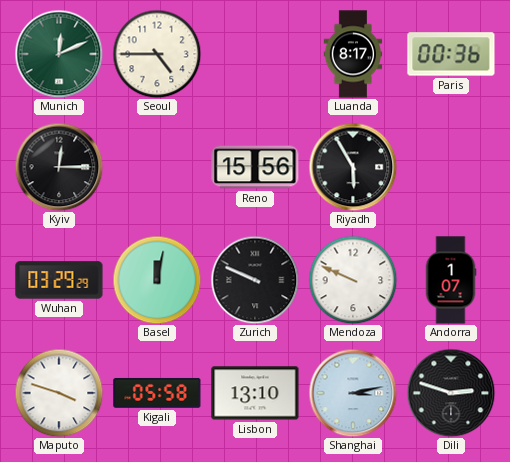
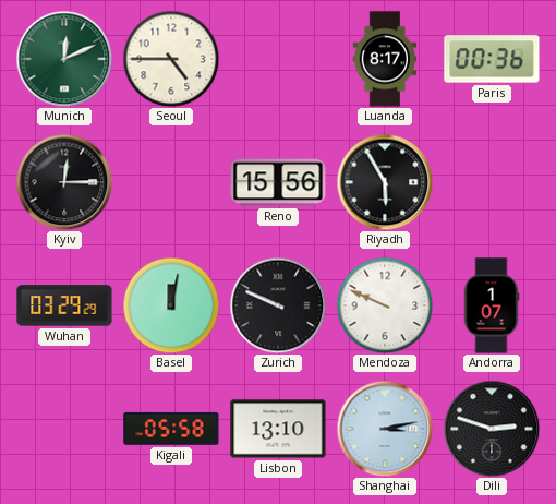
Maputo: 3:48 -> none
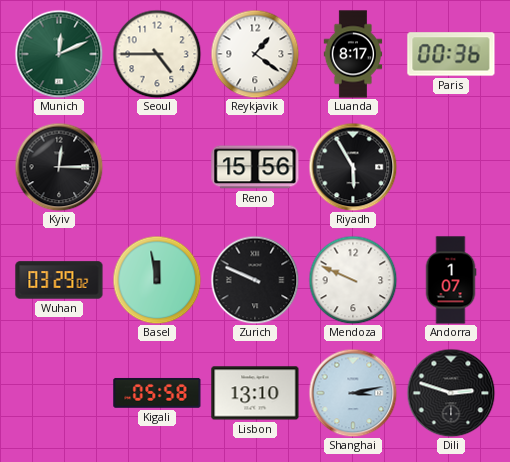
Reykjavik: none -> 1:21
Wuhan: 03:29:29 -> 03:29:02
Basel: 12:02 -> 11:58
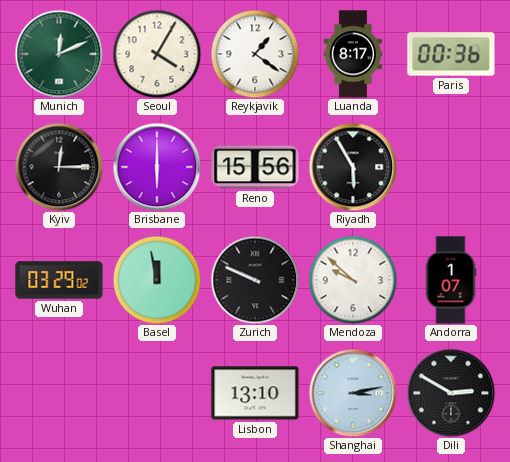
Seoul: 4:45 -> 4:05
Brisbane: none -> 6:00
Mendoza: 9:49 -> 9:52
Kigali: 05:58 -> none
Dili: 2:48 -> 2:50
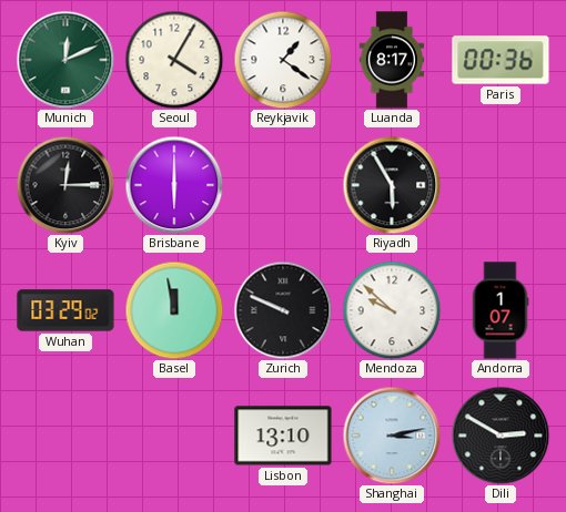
Reno: 15:56 -> none
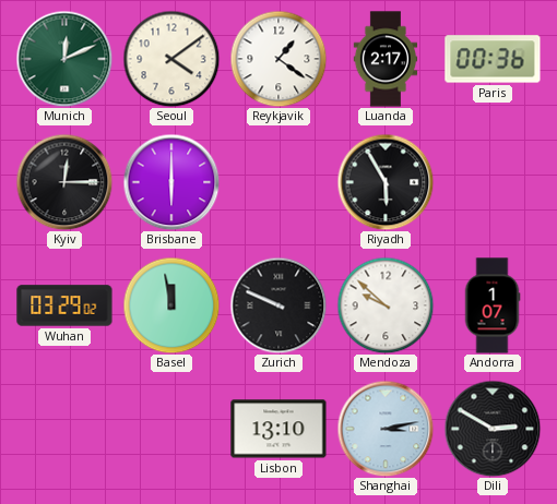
Seoul: 4:05 -> 4:09
Luanda: 8:17 -> 2:17
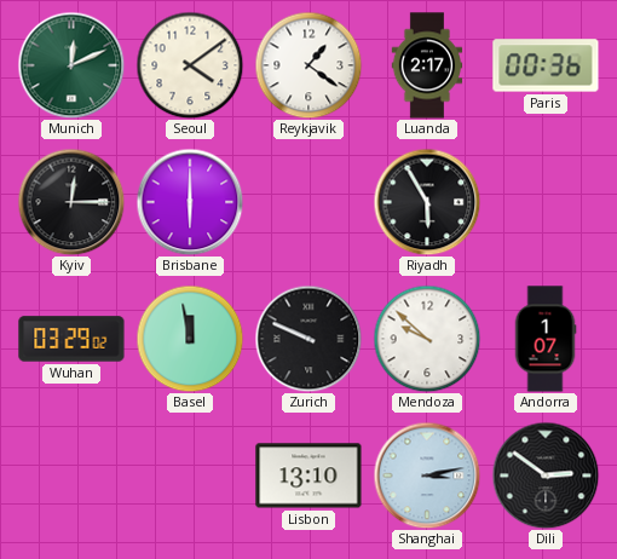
Dili: 2:50 -> 2:51
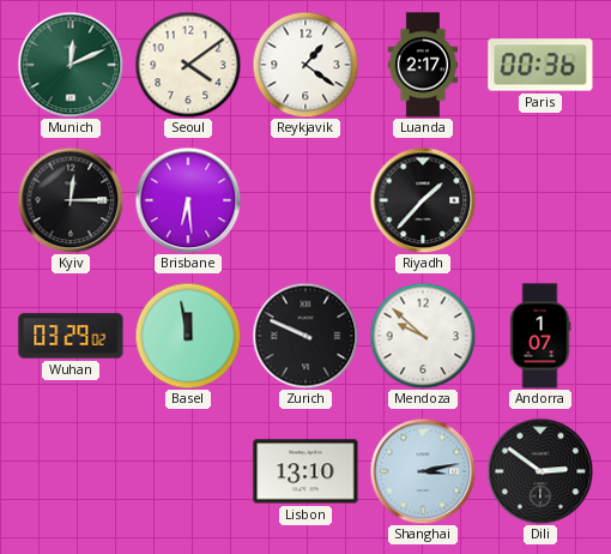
Brisbane: 6:00 -> 6:29
Riyadh: 5:55 -> 1:37
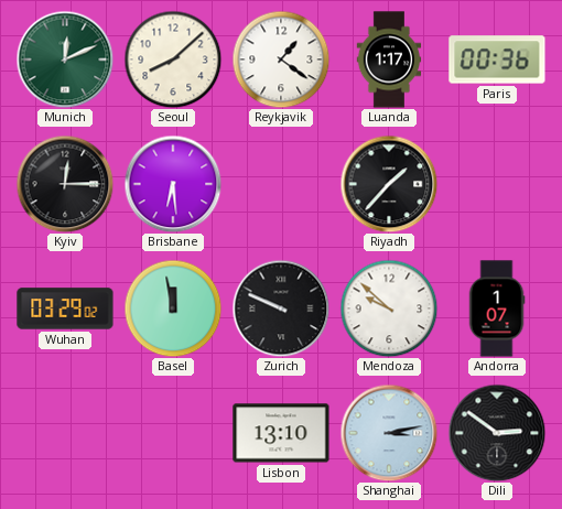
Seoul: 4:09 -> 8:08
Luanda: 2:17 -> 1:17
